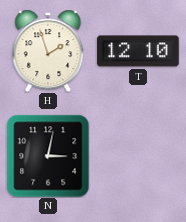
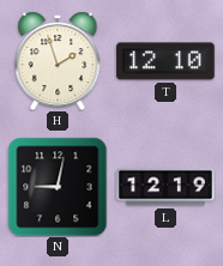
N: 3:02 -> 9:02
L: none -> 12:19
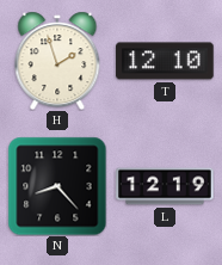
N: 9:02 -> 8:23
